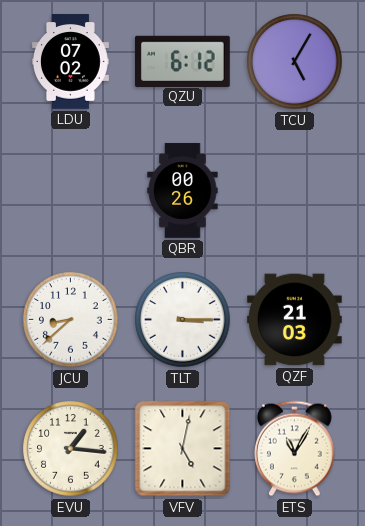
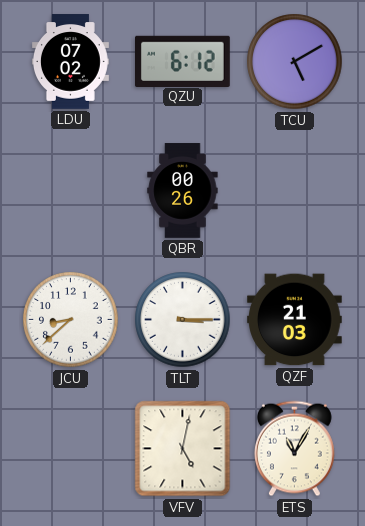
TCU: 5:05 -> 5:10
EVU: 1:16 -> none
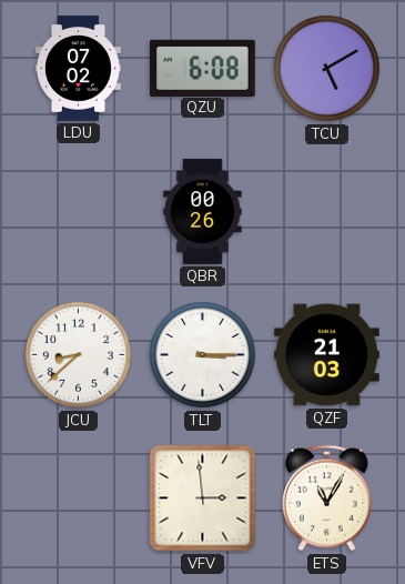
QZU: 6:12 -> 6:08
VFV: 5:02 -> 2:59
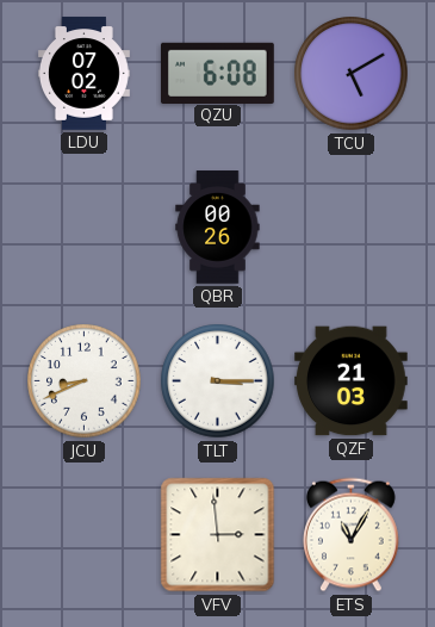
JCU: 8:38 -> 8:41
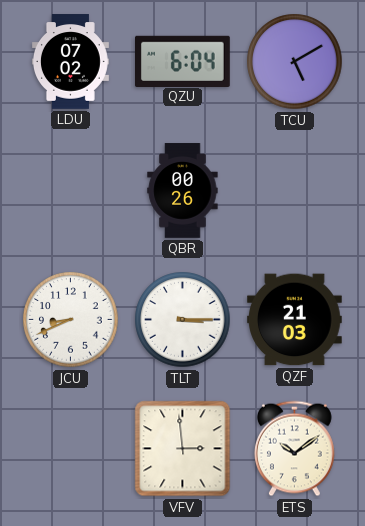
QZU: 6:08 -> 6:04
ETS: 11:05 -> 10:09
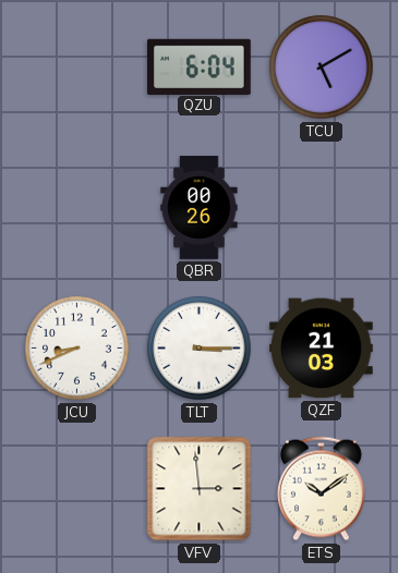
LDU: 07:02 -> none
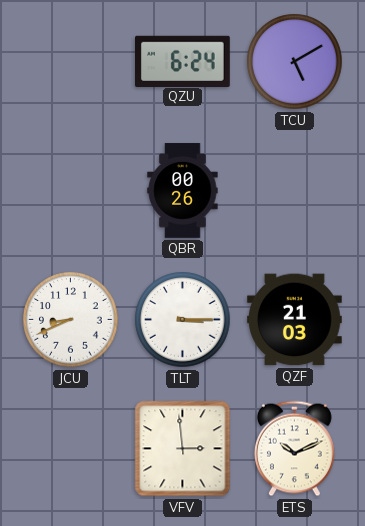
QZU: 6:04 -> 6:24
ETS: 10:09 -> 10:11
